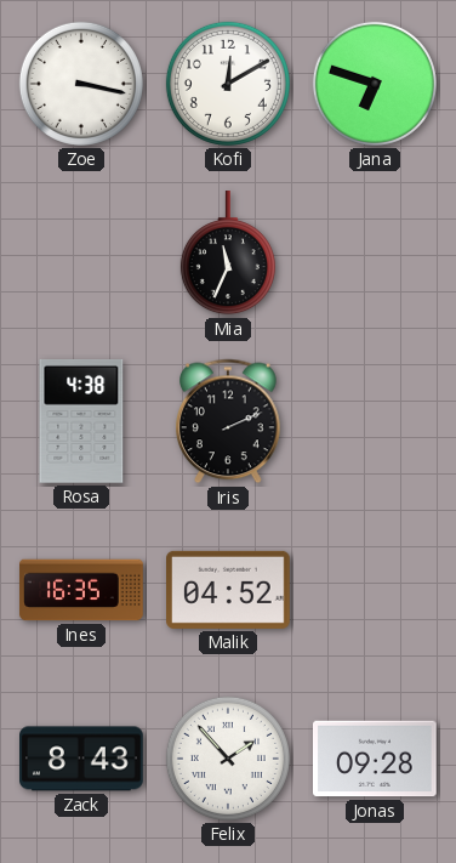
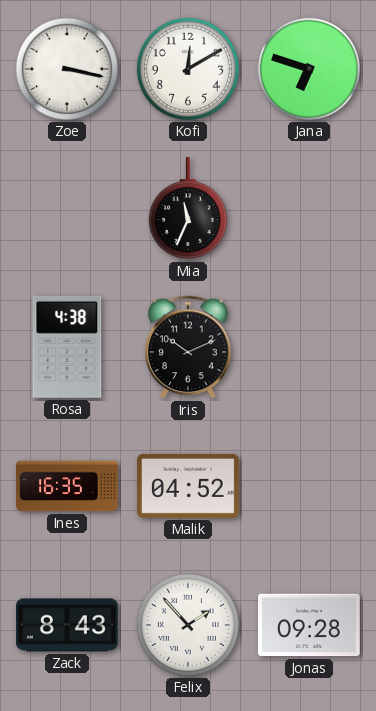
Iris: 2:11 -> 10:11
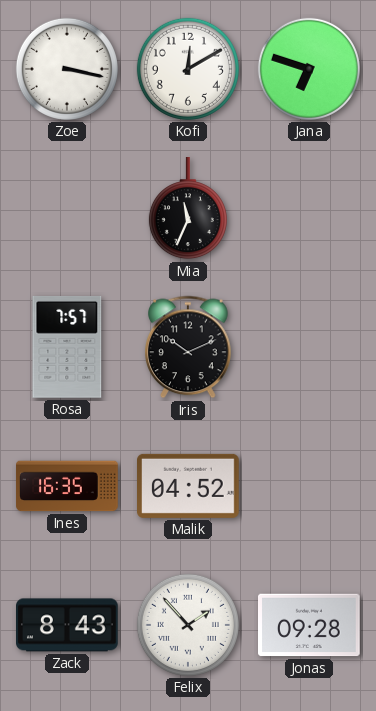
Rosa: 4:38 -> 7:57
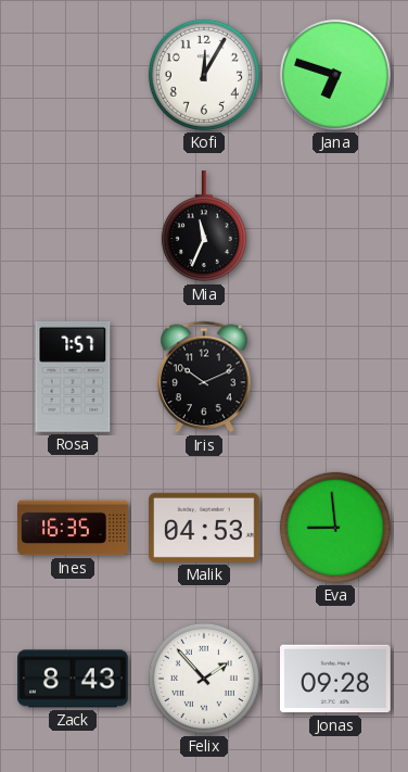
Zoe: 3:17 -> none
Kofi: 12:10 -> 12:05
Malik: 04:52 -> 04:53
Eva: none -> 8:59
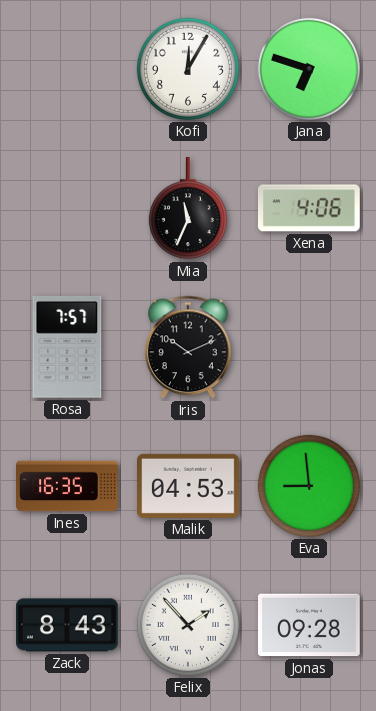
Xena: none -> 4:06
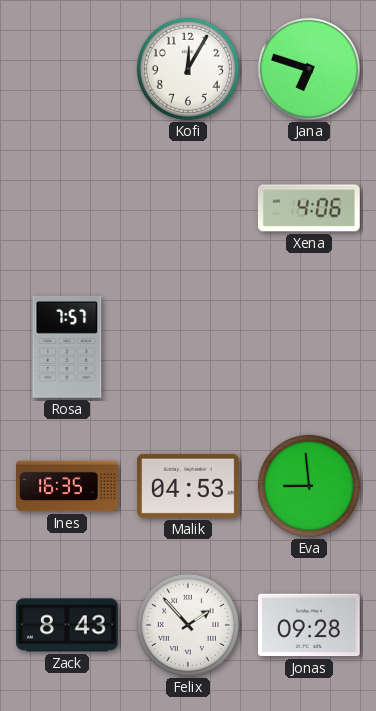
Mia: 11:34 -> none
Iris: 10:11 -> none
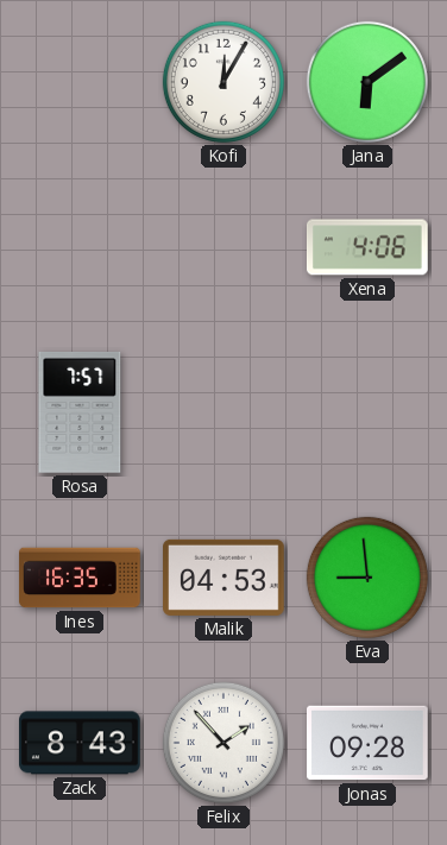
Jana: 6:48 -> 6:09
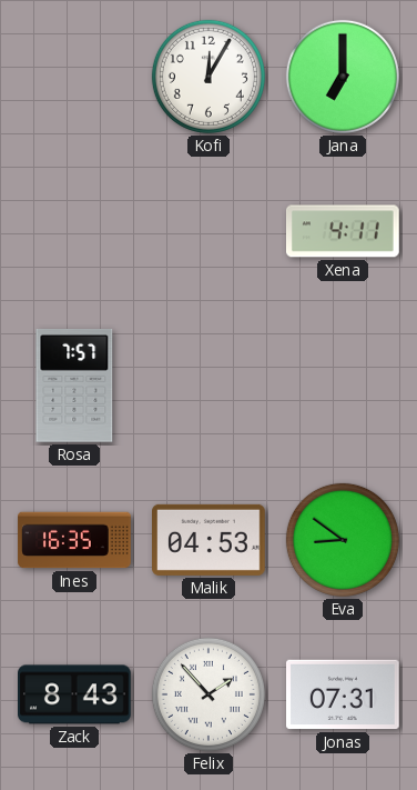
Jana: 6:09 -> 7:00
Xena: 4:06 -> 4:11
Eva: 8:59 -> 8:51
Jonas: 09:28 -> 07:31
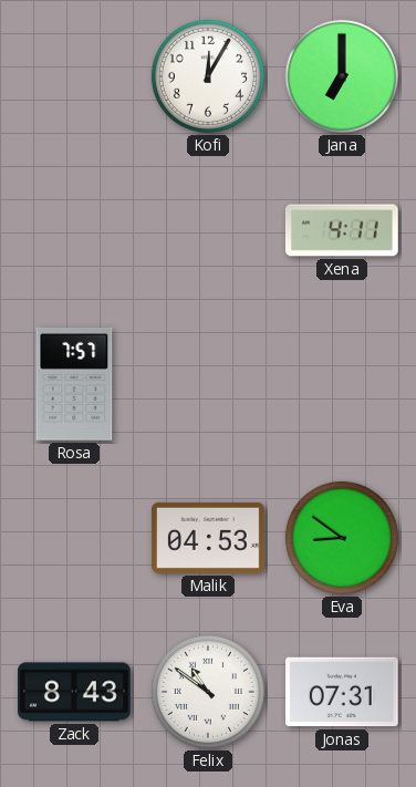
Ines: 16:35 -> none
Felix: 1:53 -> 10:51
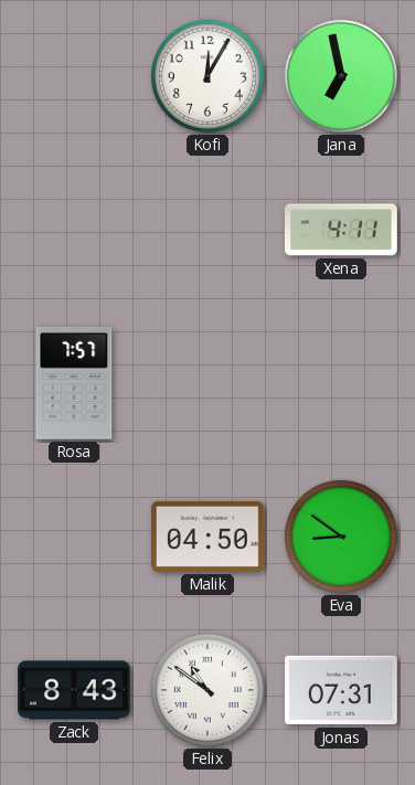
Jana: 7:00 -> 6:58
Malik: 04:53 -> 04:50
